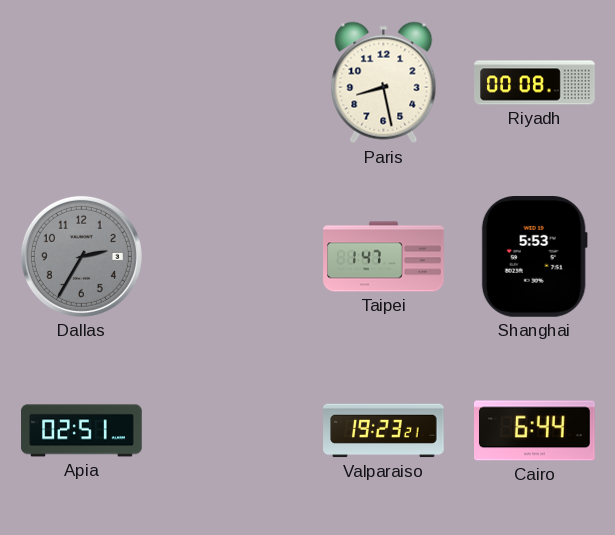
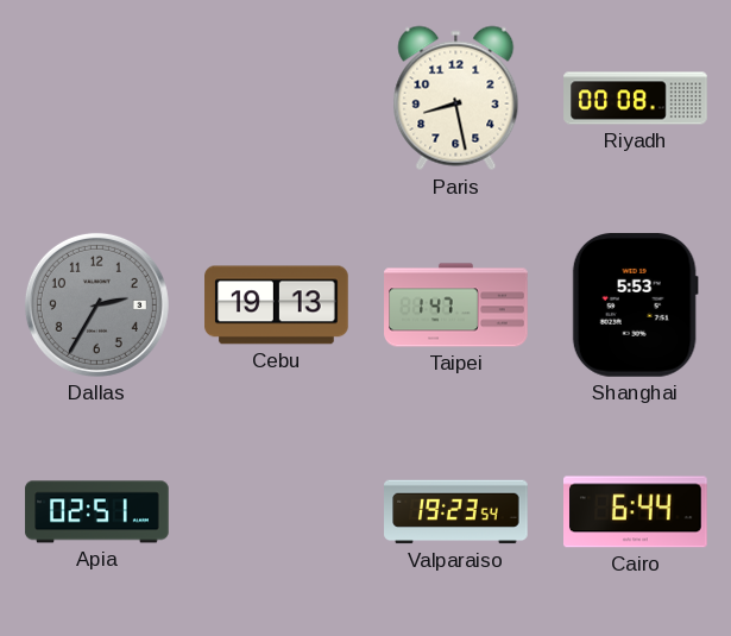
Cebu: none -> 19:13
Valparaiso: 19:23:21 -> 19:23:54
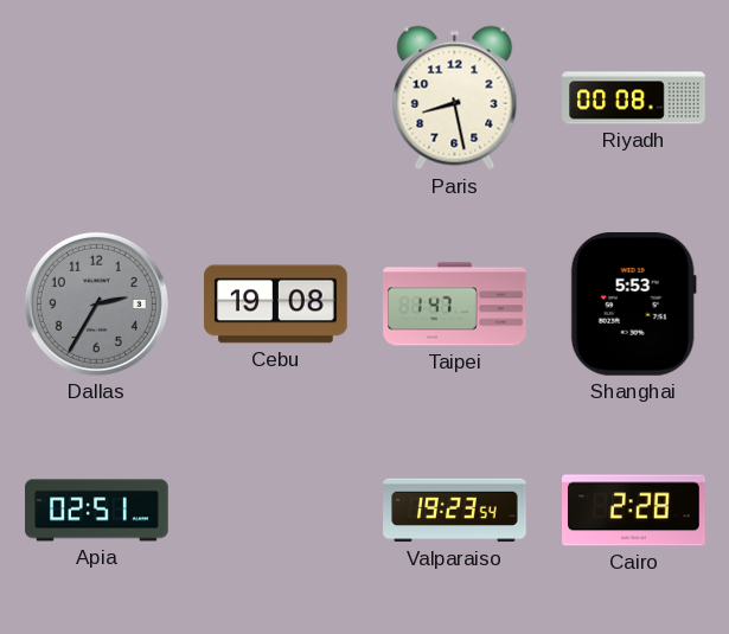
Cebu: 19:13 -> 19:08
Cairo: 6:44 -> 2:28
